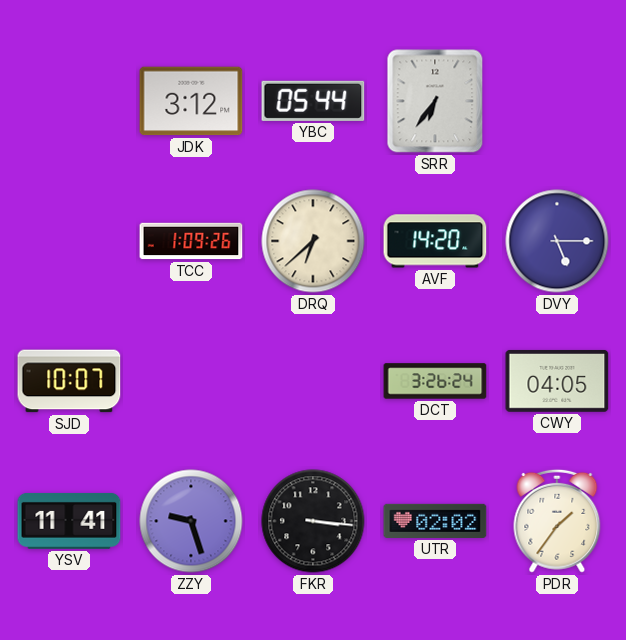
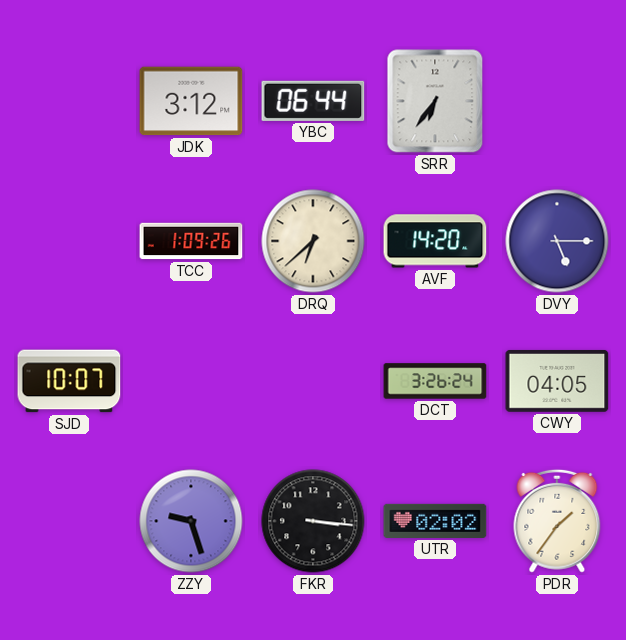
YBC: 05:44 -> 06:44
YSV: 11:41 -> none
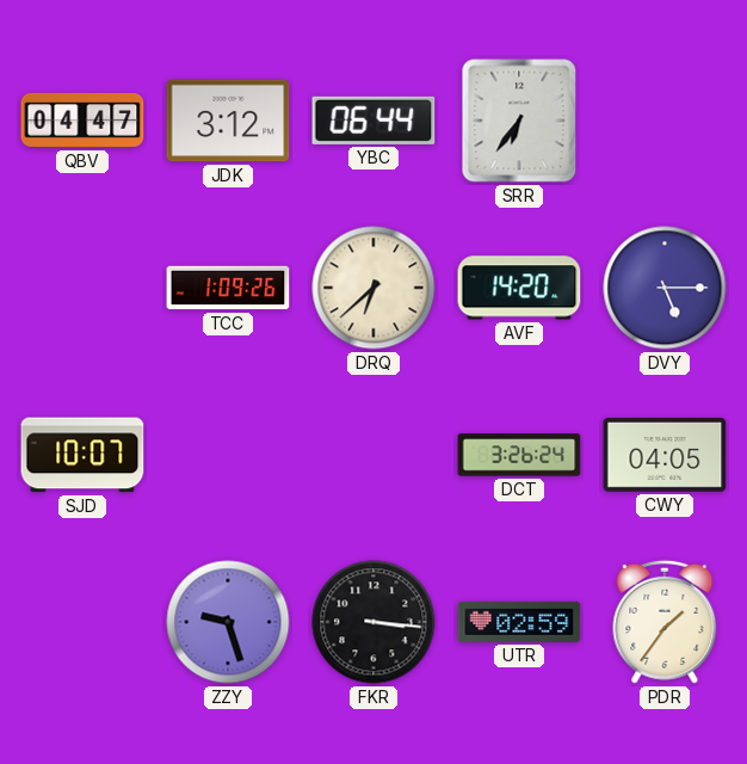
QBV: none -> 04:47
UTR: 02:02 -> 02:59
